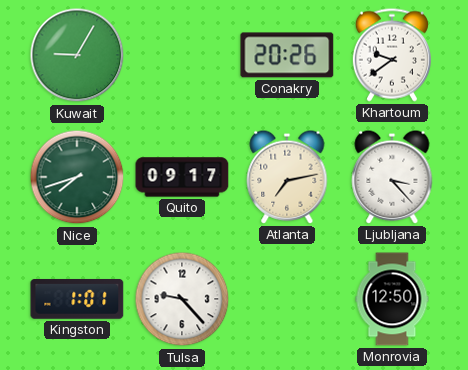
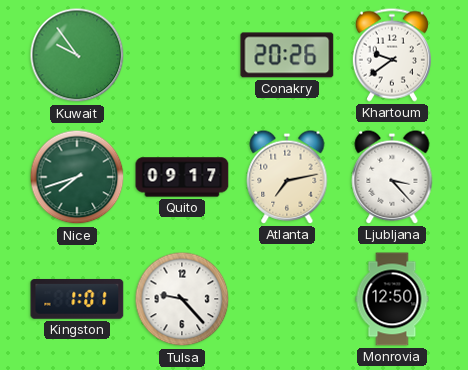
Kuwait: 9:05 -> 9:54
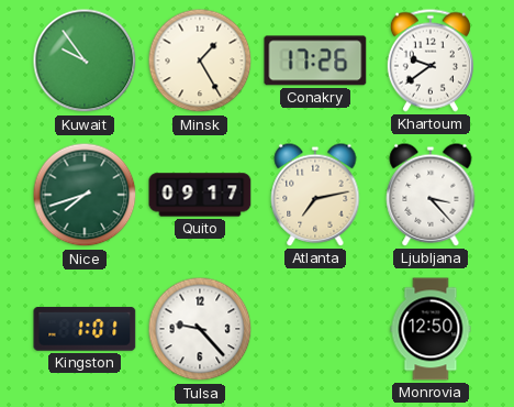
Minsk: none -> 1:25
Conakry: 20:26 -> 17:26
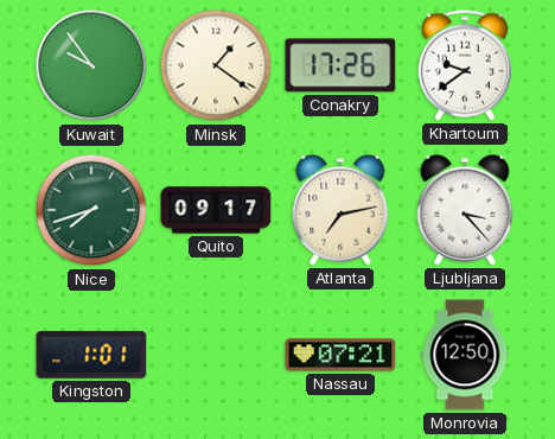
Minsk: 1:25 -> 1:21
Tulsa: 9:23 -> none
Nassau: none -> 07:21
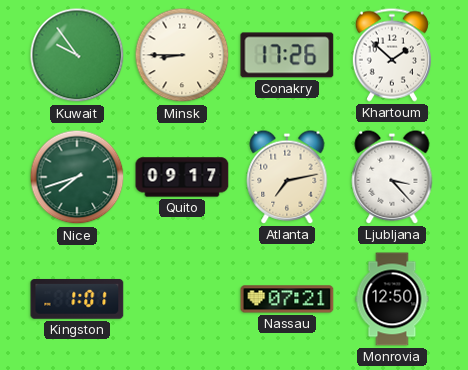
Minsk: 1:21 -> 8:45
Khartoum: 9:39 -> 1:52
